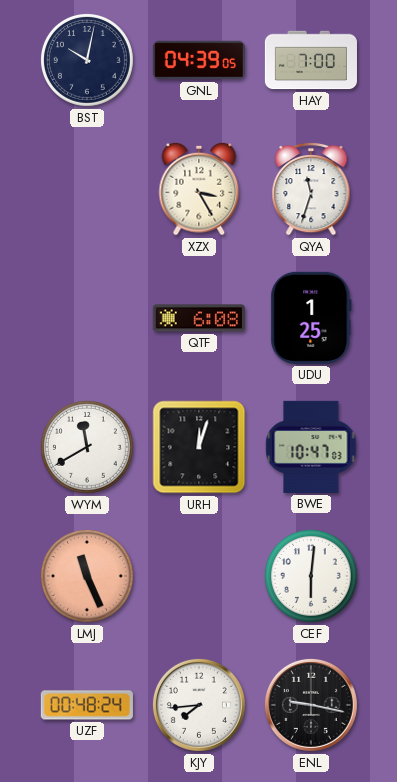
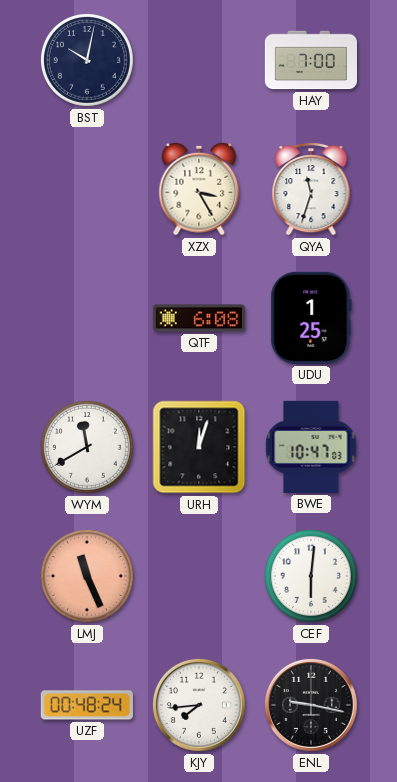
GNL: 04:39 -> none
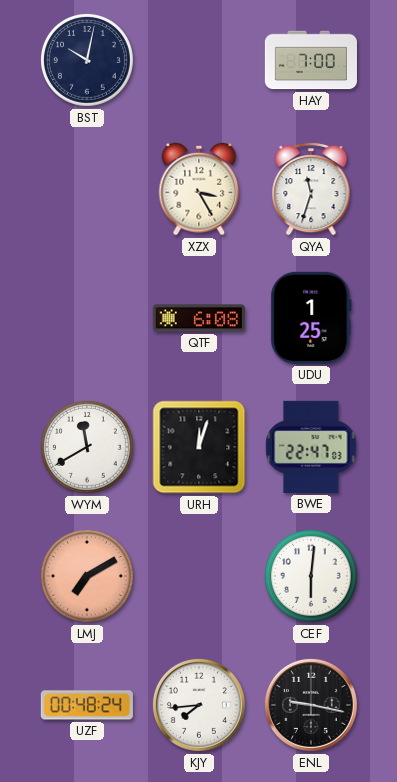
BWE: 10:47 -> 22:47
LMJ: 11:26 -> 7:10
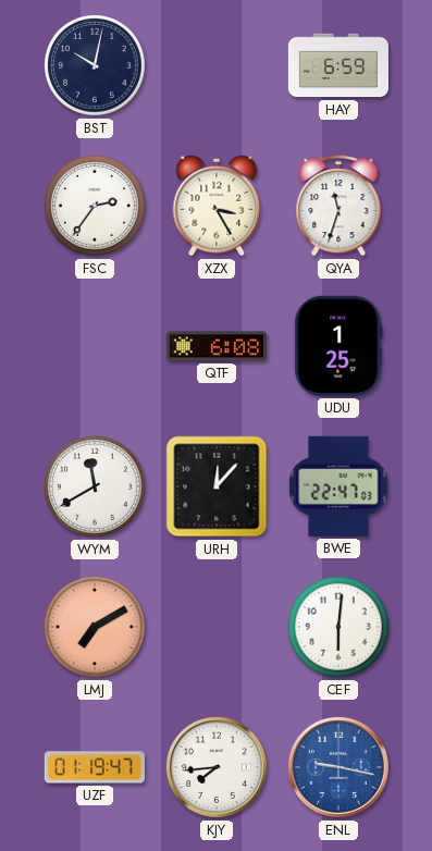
HAY: 7:00 -> 6:59
FSC: none -> 2:36
URH: 12:03 -> 12:07
UZF: 00:48 -> 01:19
ENL dial: black -> blue
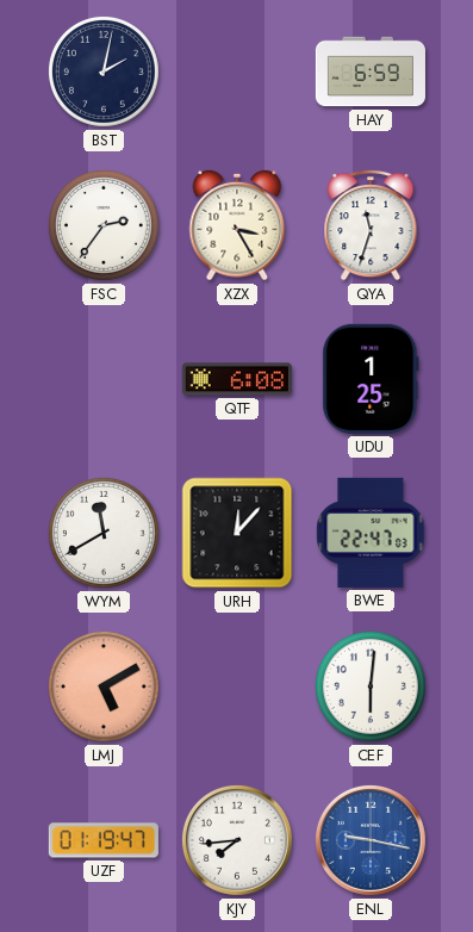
BST: 10:02 -> 2:02
LMJ: 7:10 -> 5:10
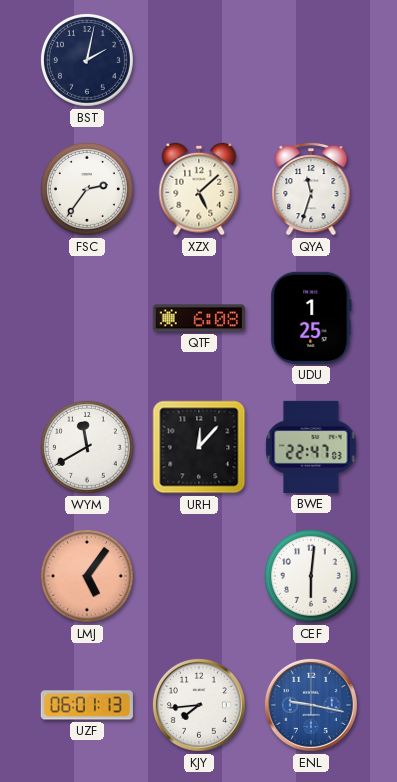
HAY: 6:59 -> none
XZX: 3:25 -> 5:08
LMJ: 5:10 -> 5:06
UZF: 01:19 -> 06:01
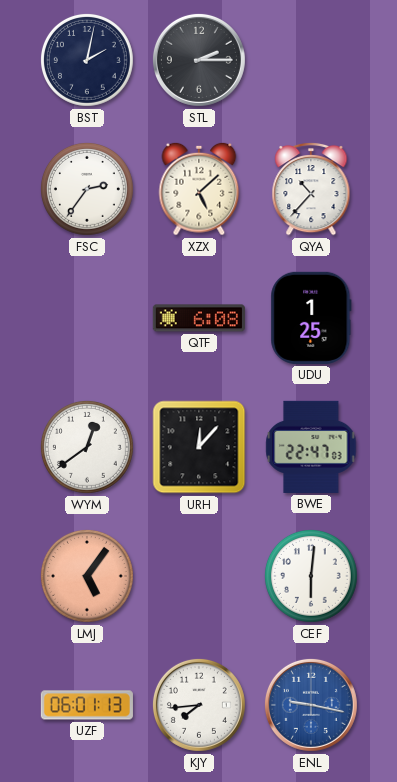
STL: none -> 2:15
QYA: 11:33 -> 10:37
WYM: 11:40 -> 12:39
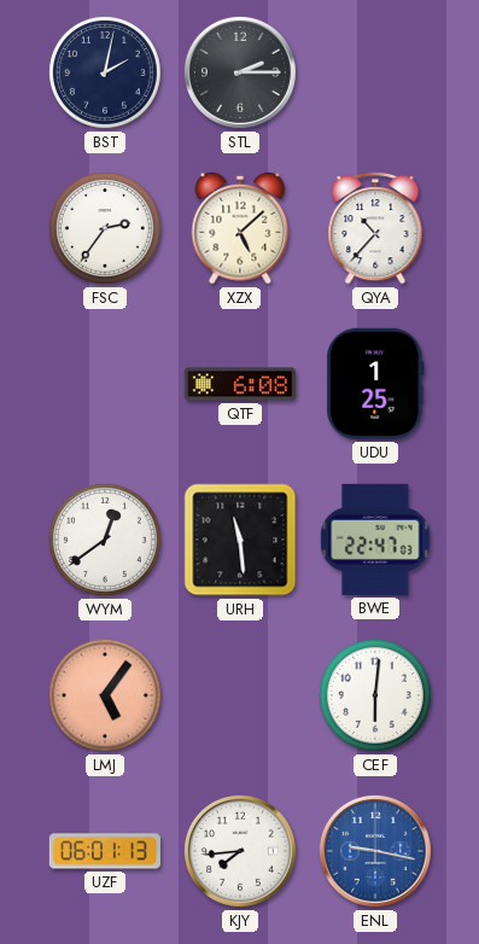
URH: 12:07 -> 11:29
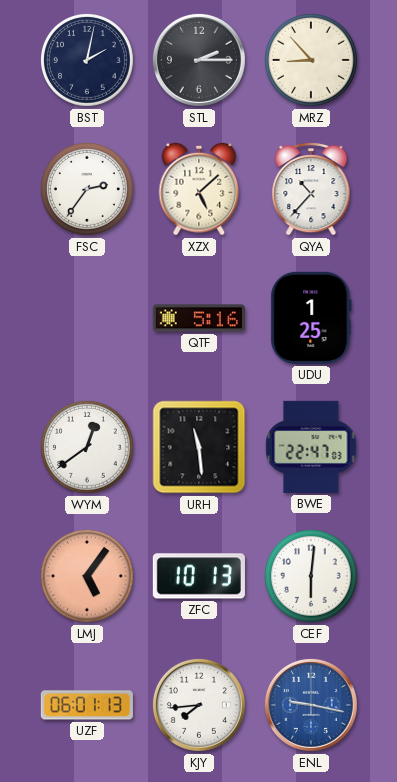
MRZ: none -> 8:53
QTF: 6:08 -> 5:16
ZFC: none -> 10:13
